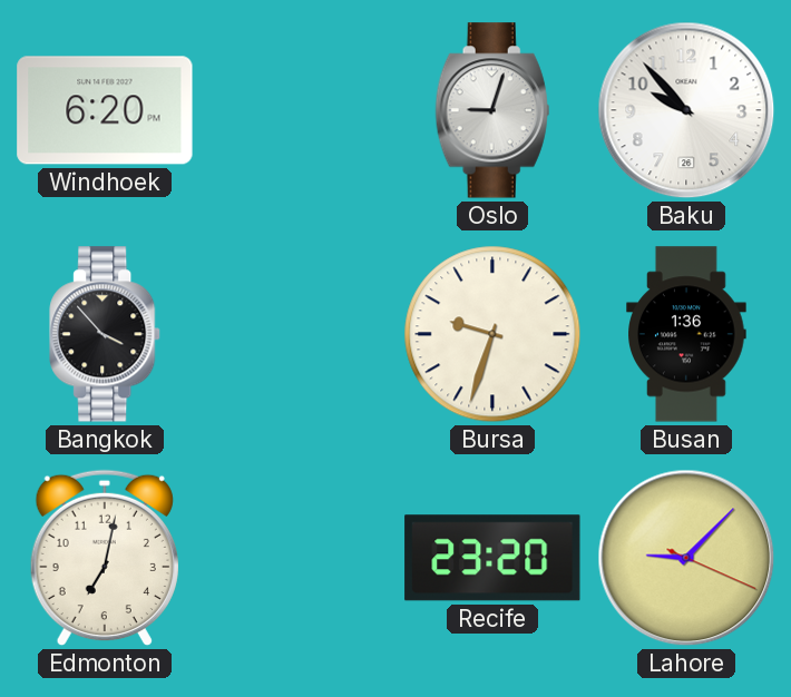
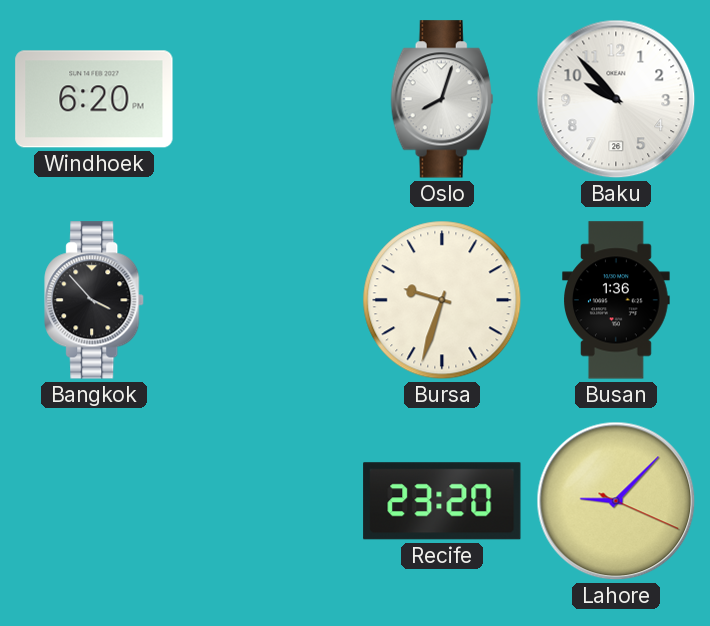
Oslo: 9:03 -> 8:03
Edmonton: 7:02 -> none
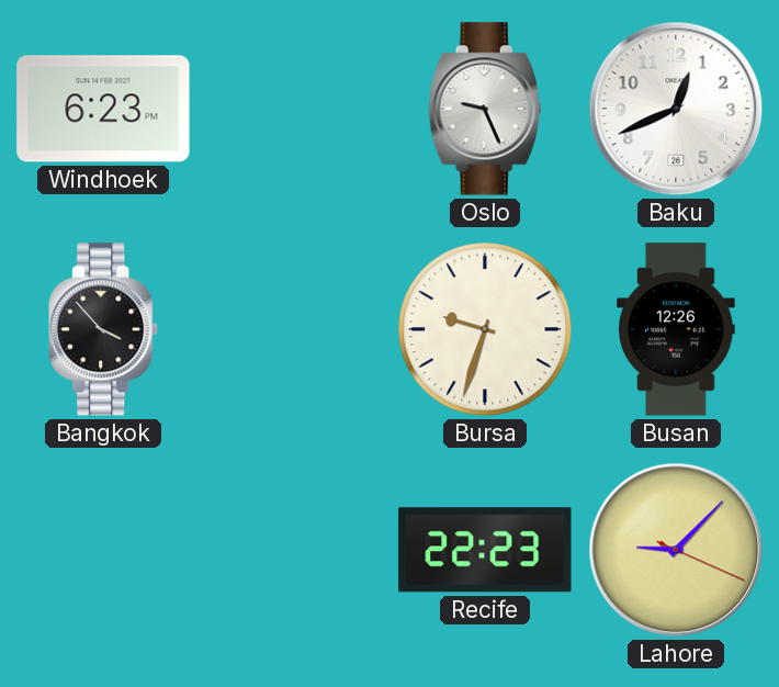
Windhoek: 6:20 -> 6:23
Oslo: 8:03 -> 9:26
Baku: 9:53 -> 12:41
Busan: 1:36 -> 12:26
Recife: 23:20 -> 22:23
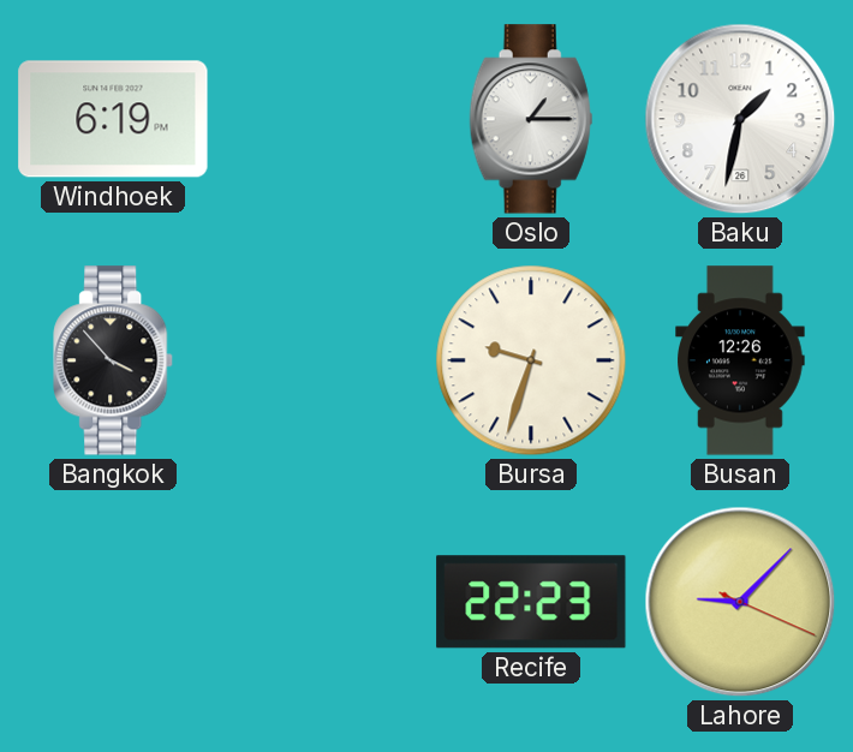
Windhoek: 6:23 -> 6:19
Oslo: 9:26 -> 1:15
Baku: 12:41 -> 1:32
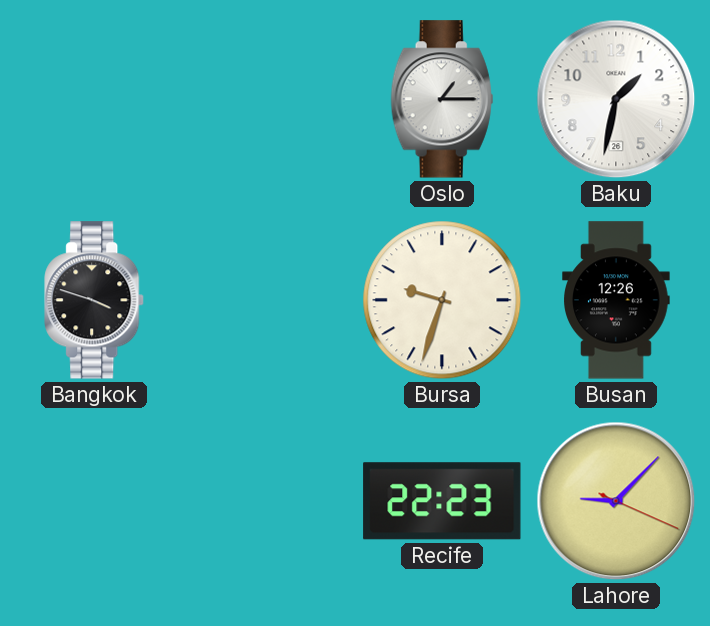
Windhoek: 6:19 -> none
Bangkok: 3:53 -> 3:48
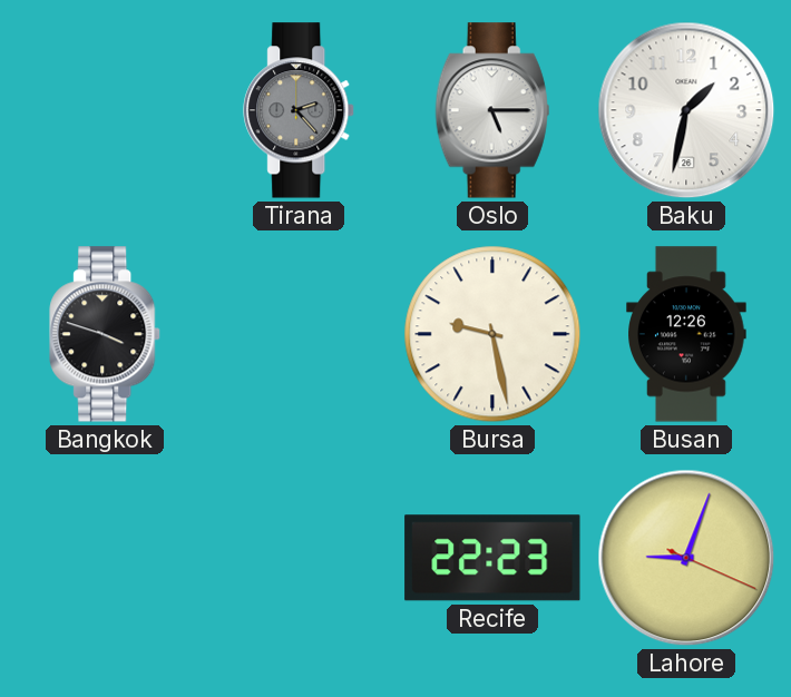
Tirana: none -> 2:23
Oslo: 1:15 -> 5:15
Bursa: 9:33 -> 9:28
Lahore: 9:07 -> 9:03
